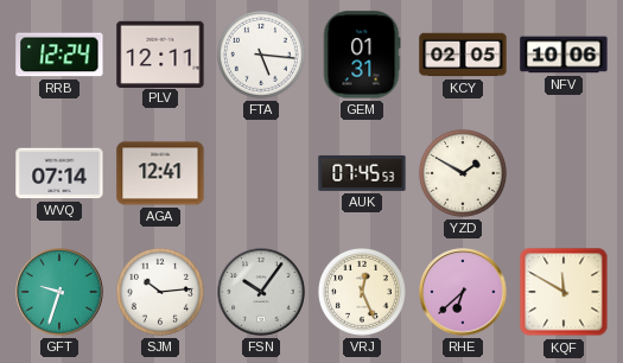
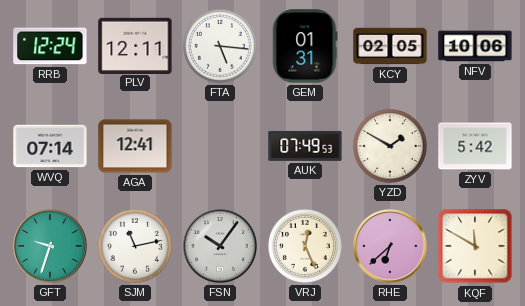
AUK: 07:45 -> 07:49
ZYV: none -> 5:42
SJM: 10:14 -> 11:13
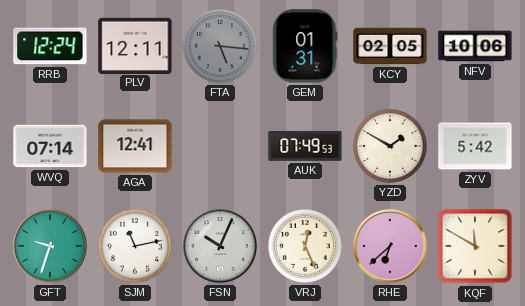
FTA dial: white -> grey
FSN: 10:06 -> 10:04
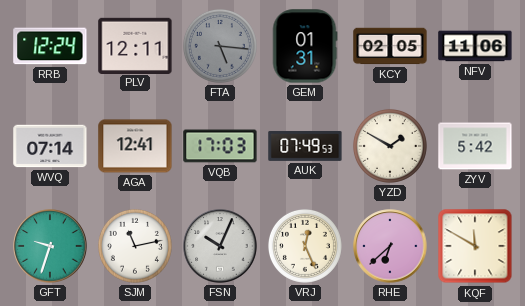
NFV: 10:06 -> 11:06
VQB: none -> 17:03
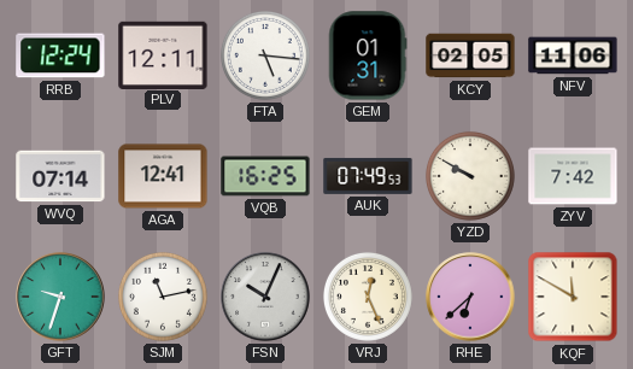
FTA dial: grey -> white
VQB: 17:03 -> 16:25
YZD: 1:50 -> 9:50
ZYV: 5:42 -> 7:42
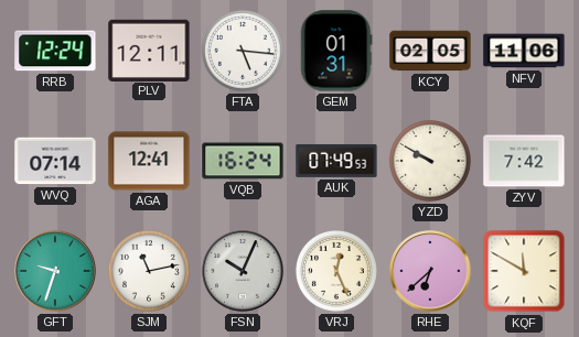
VQB: 16:25 -> 16:24
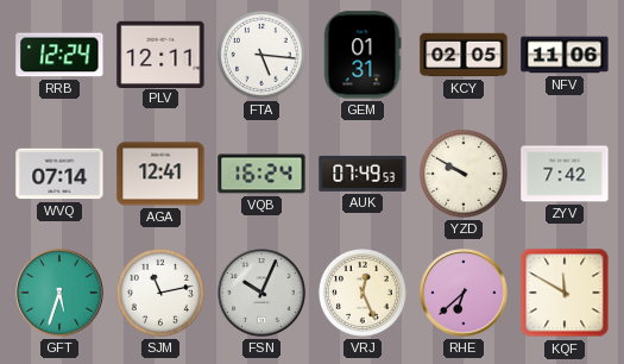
GFT: 9:33 -> 5:33
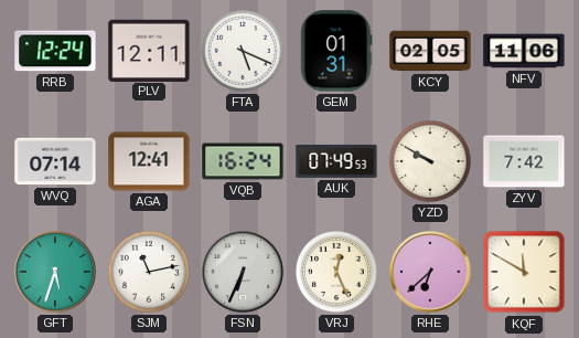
FTA: 5:16 -> 5:19
FSN: 10:04 -> 6:34
